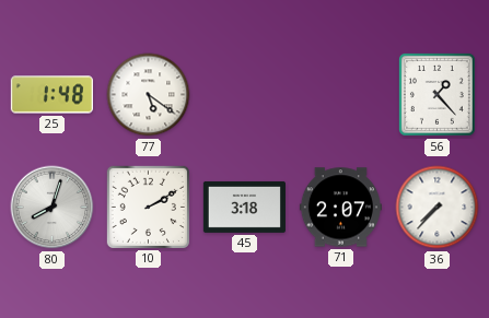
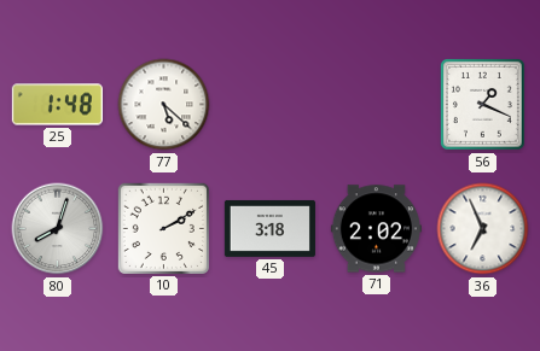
77: 5:21 -> 5:22
56: 1:23 -> 1:19
71: 2:07 -> 2:02
36: 7:37 -> 6:56
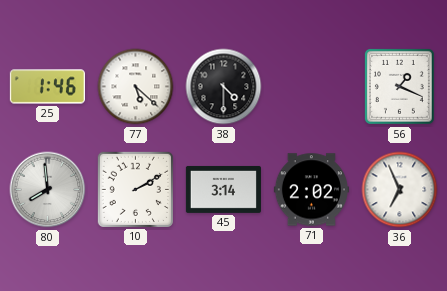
25: 1:48 -> 1:46
38: none -> 4:30
80: 8:03 -> 7:59
45: 3:18 -> 3:14
